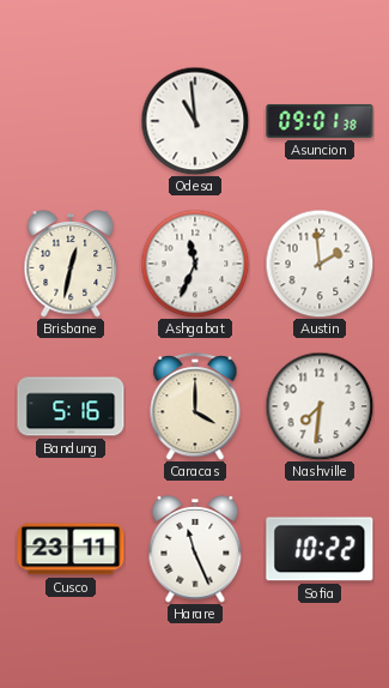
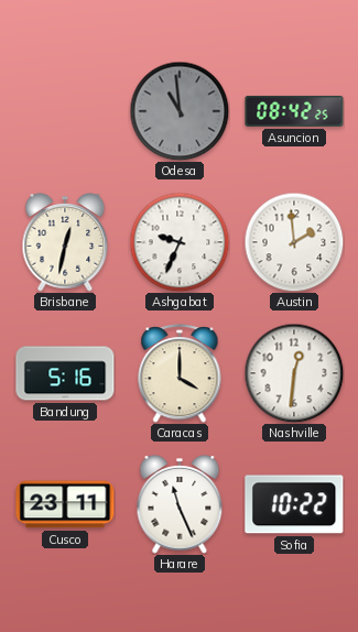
Odesa dial: white -> grey
Asuncion: 09:01 -> 08:42
Ashgabat: 11:34 -> 9:34
Nashville: 7:31 -> 12:31
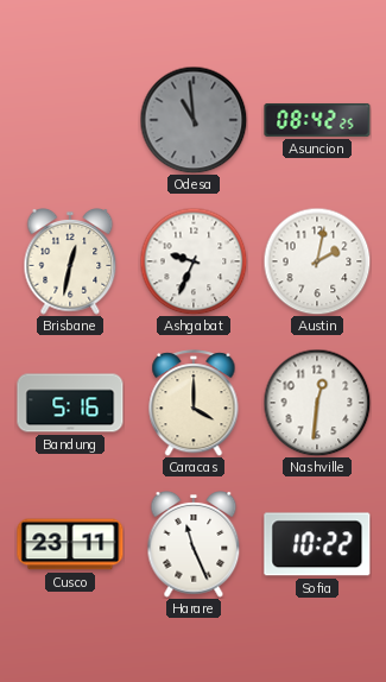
Austin: 1:59 -> 2:02
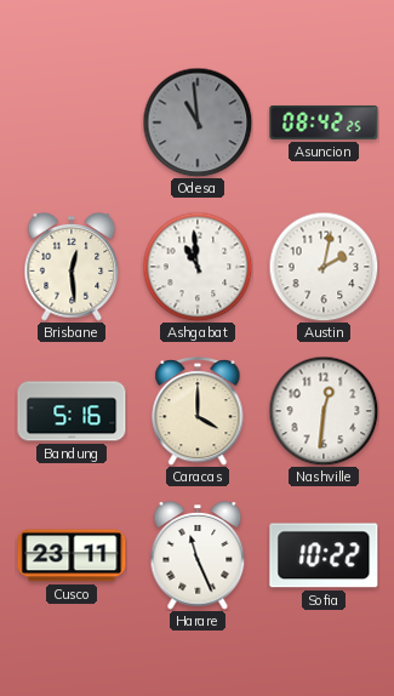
Brisbane: 12:32 -> 12:29
Ashgabat: 9:34 -> 10:59
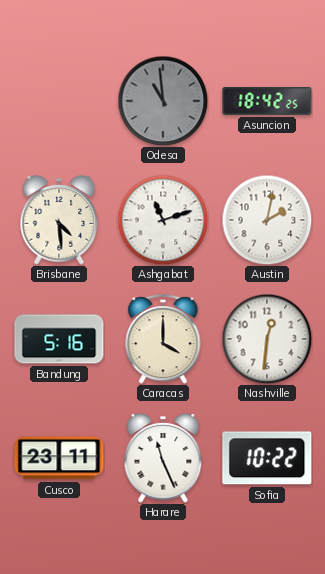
Asuncion: 08:42 -> 18:42
Brisbane: 12:29 -> 4:29
Ashgabat: 10:59 -> 11:12
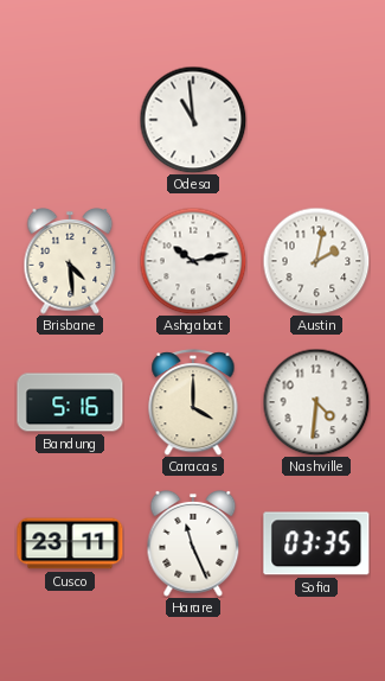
Odesa dial: grey -> white
Asuncion: 18:42 -> none
Ashgabat: 11:12 -> 10:13
Nashville: 12:31 -> 4:31
Sofia: 10:22 -> 03:35
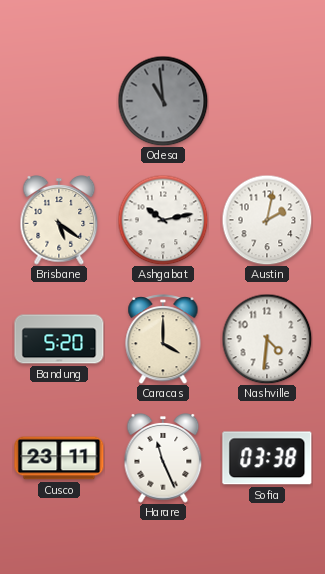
Odesa dial: white -> grey
Brisbane: 4:29 -> 5:21
Bandung: 5:16 -> 5:20
Sofia: 03:35 -> 03:38
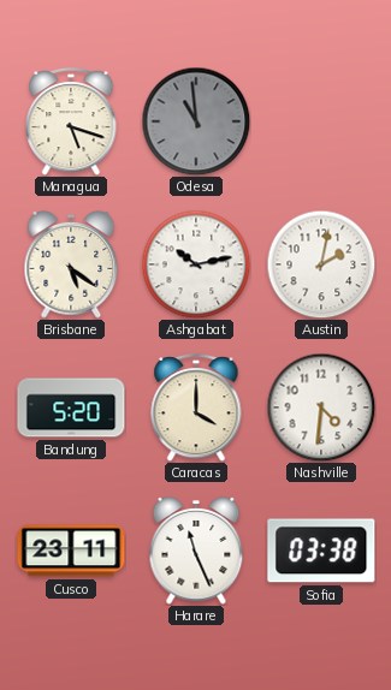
Managua: none -> 5:18
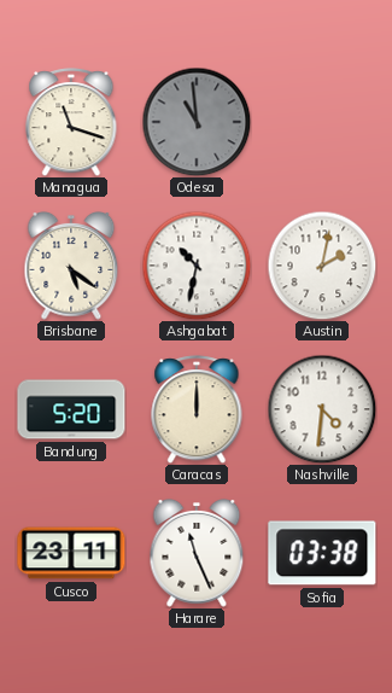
Managua: 5:18 -> 11:18
Ashgabat: 10:13 -> 10:32
Caracas: 4:00 -> 12:00
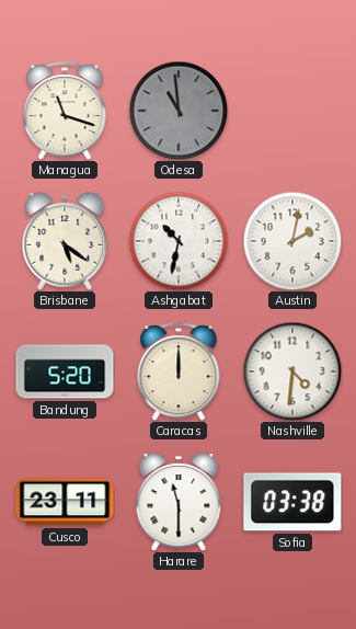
Harare: 11:26 -> 11:30
